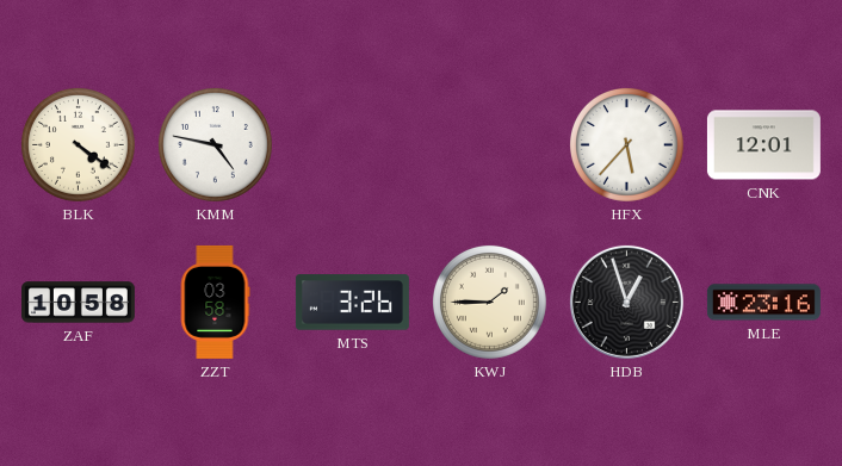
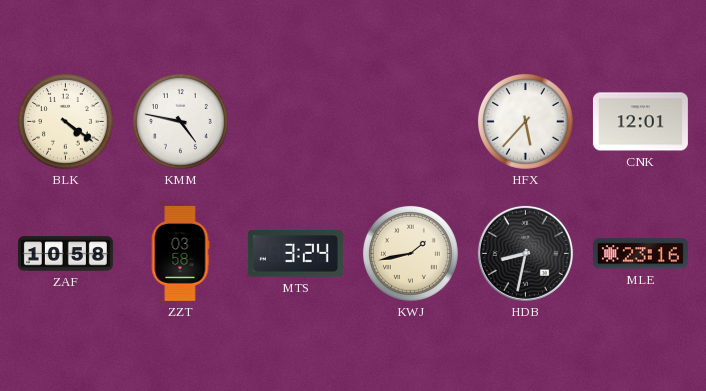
MTS: 3:26 -> 3:24
KWJ: 1:45 -> 1:43
HDB: 12:57 -> 8:32
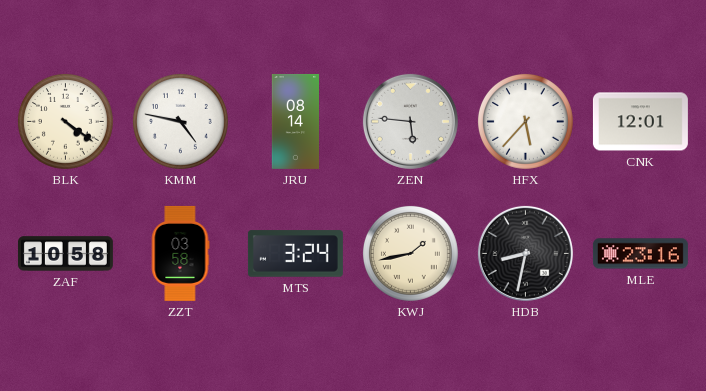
JRU: none -> 08:14
ZEN: none -> 5:46
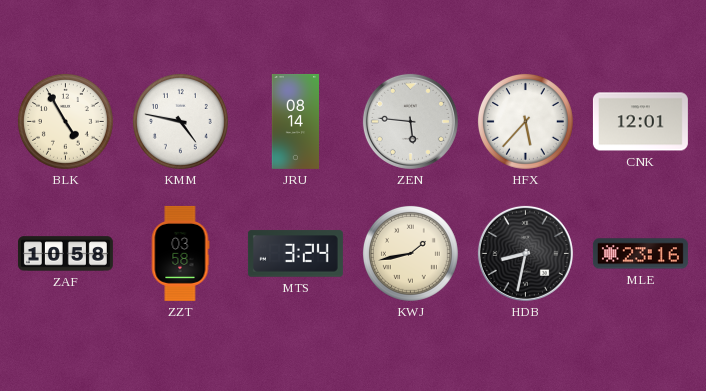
BLK: 4:21 -> 4:55
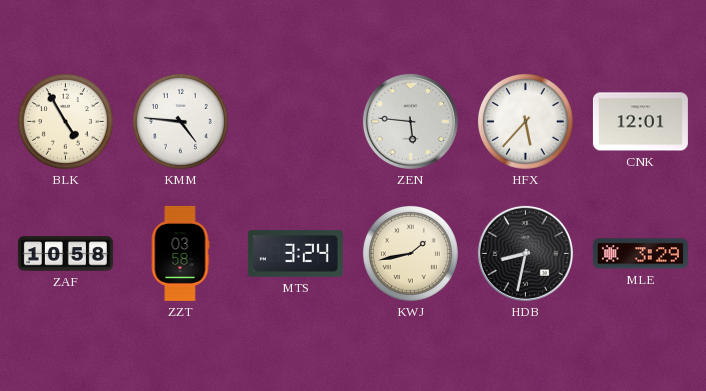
KMM: 4:47 -> 4:46
JRU: 08:14 -> none
MLE: 23:16 -> 3:29
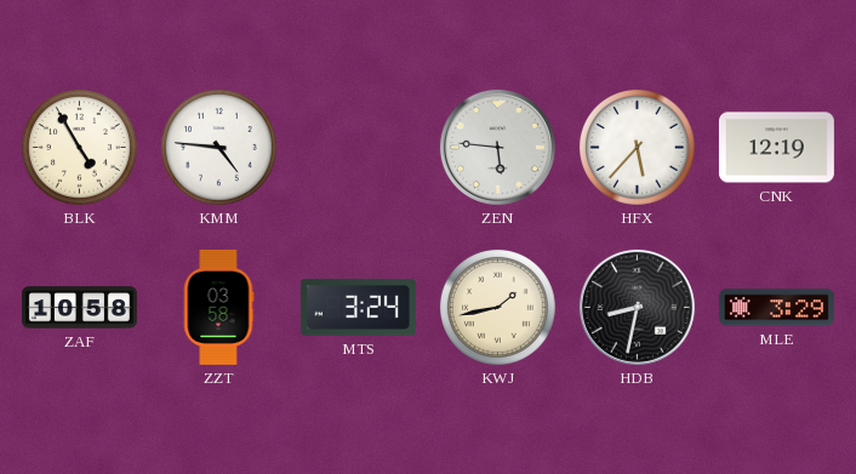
CNK: 12:01 -> 12:19
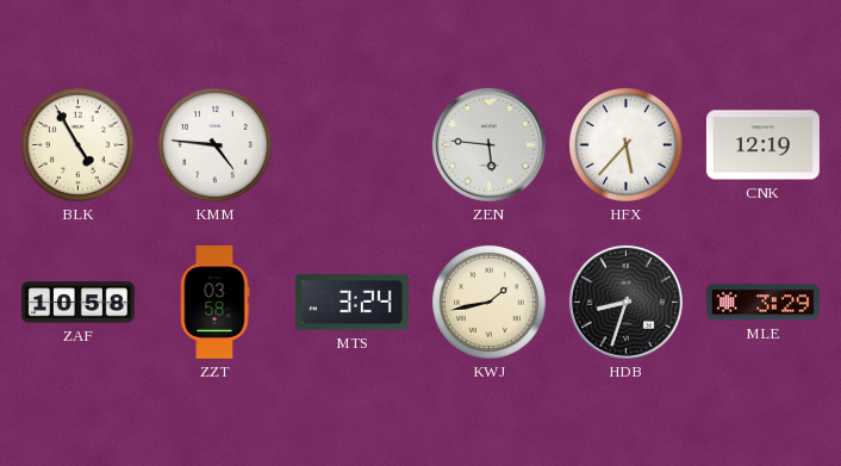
HDB: 8:32 -> 8:33
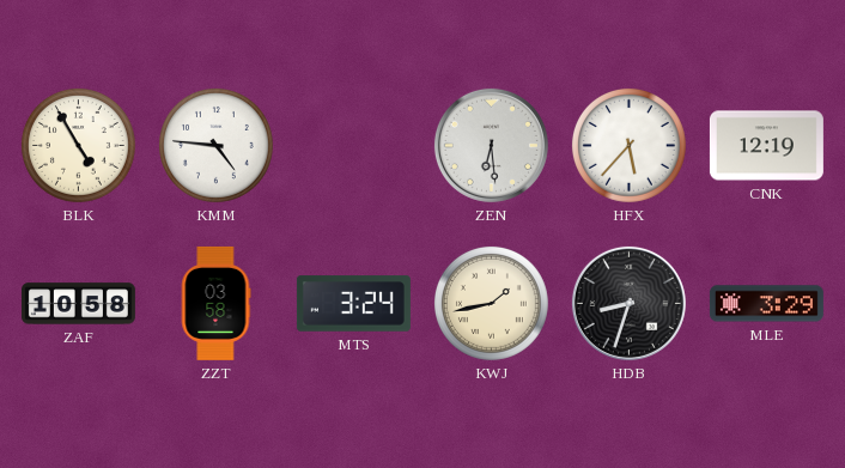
ZEN: 5:46 -> 6:29
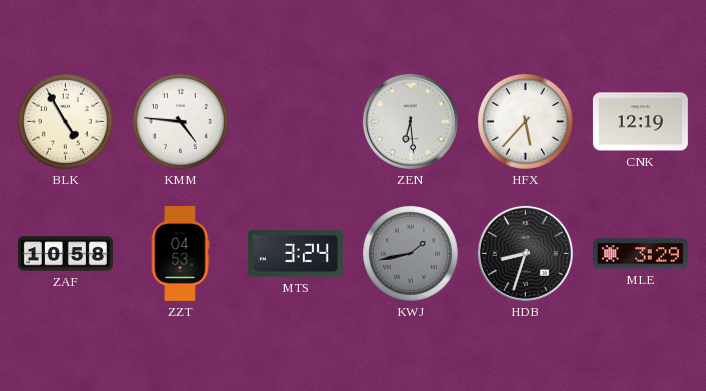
ZZT: 03:58 -> 04:53
KWJ dial: cream -> grey
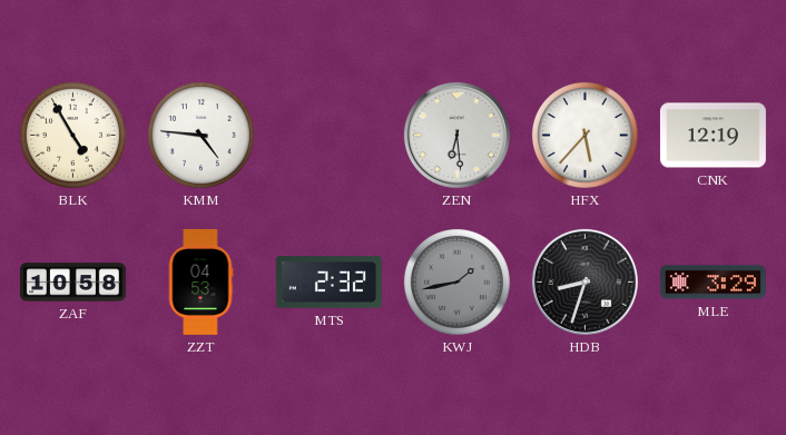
MTS: 3:24 -> 2:32
